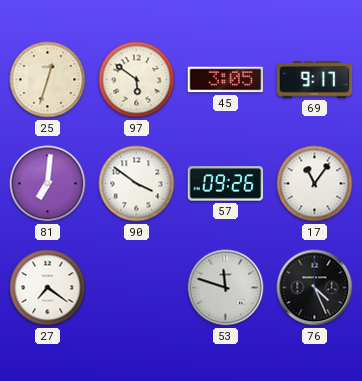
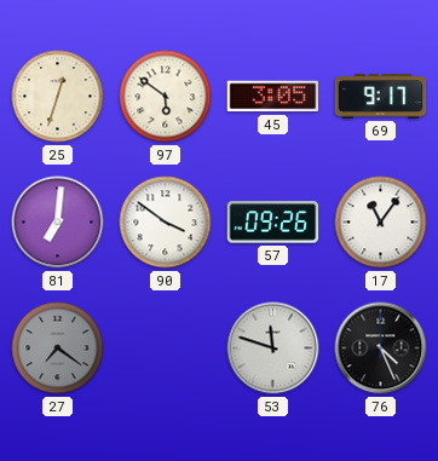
27 dial: white -> grey
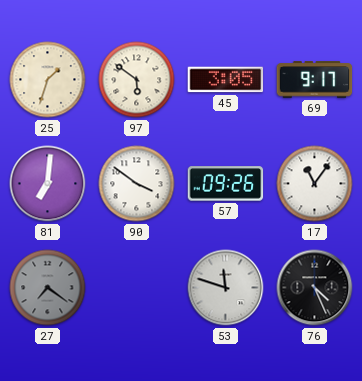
25: 12:33 -> 1:33
